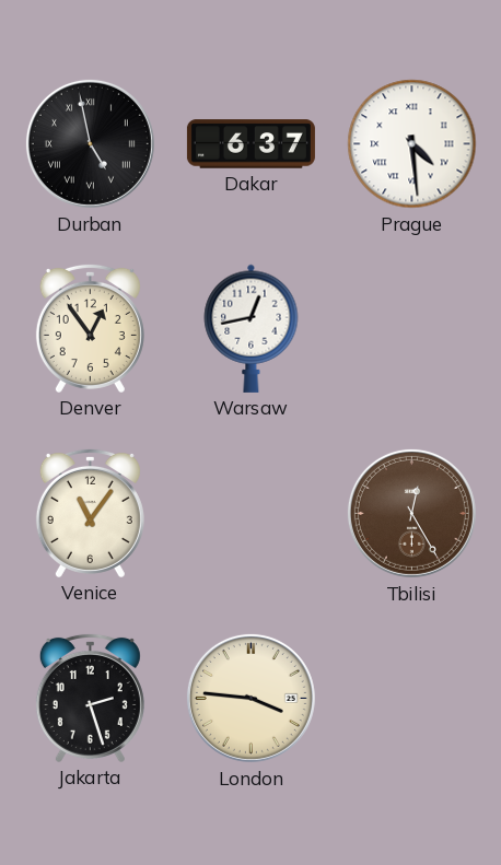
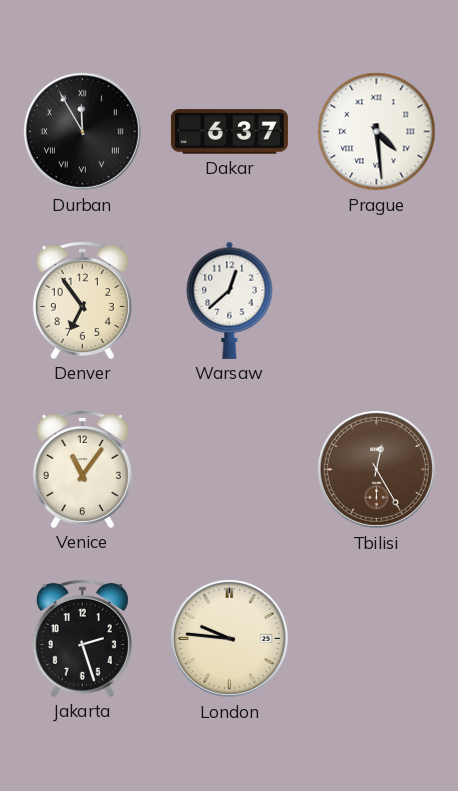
Durban: 4:58 -> 11:55
Denver: 12:54 -> 6:54
Warsaw: 12:43 -> 12:38
London: 3:46 -> 9:46
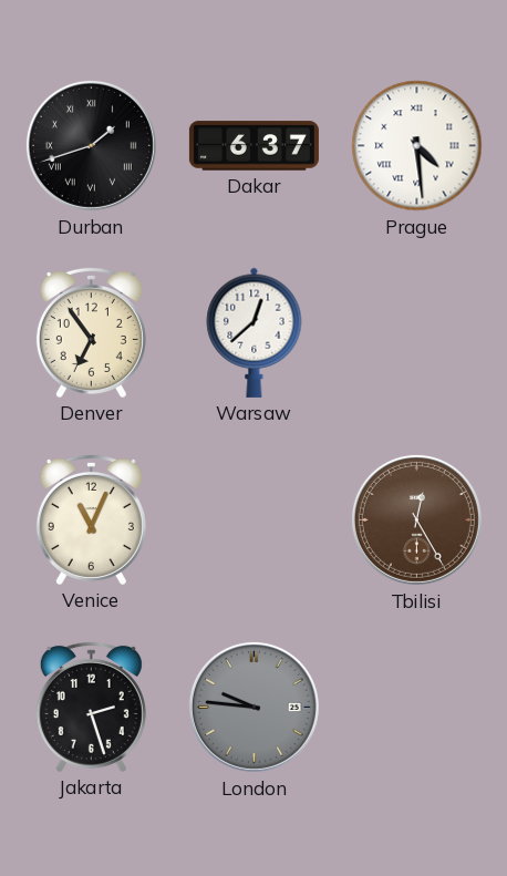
Durban: 11:55 -> 1:42
Venice: 11:06 -> 11:04
London dial: cream -> grey
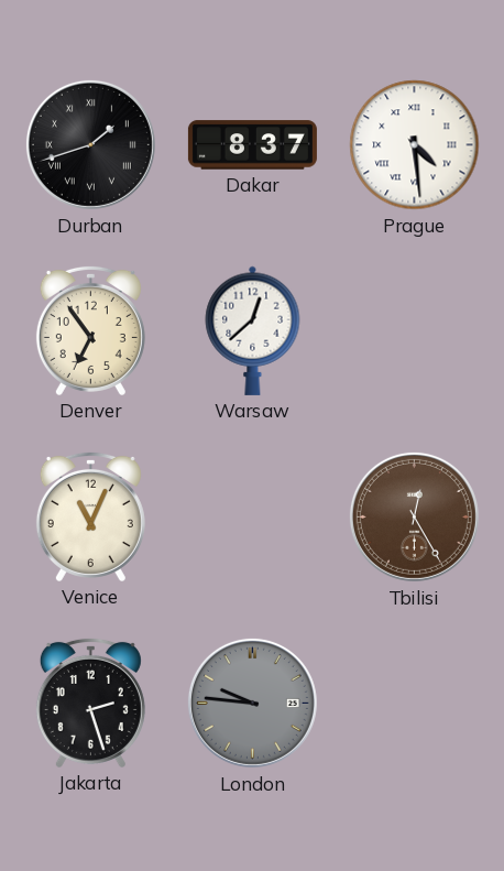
Dakar: 6:37 -> 8:37
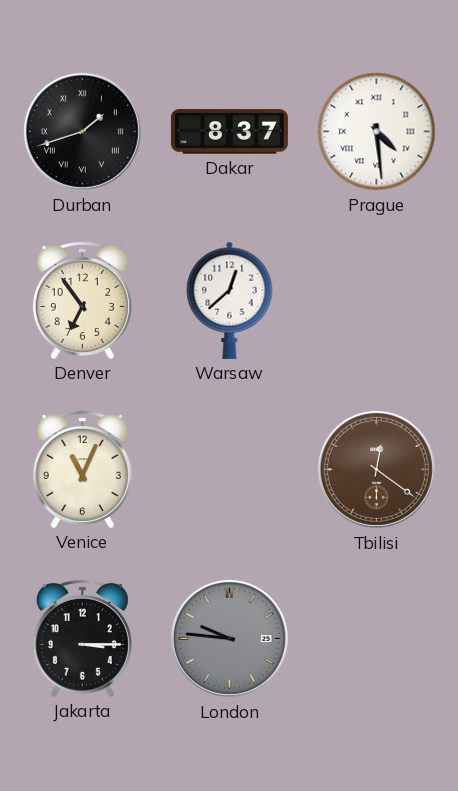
Tbilisi: 12:25 -> 12:21
Jakarta: 2:27 -> 3:15
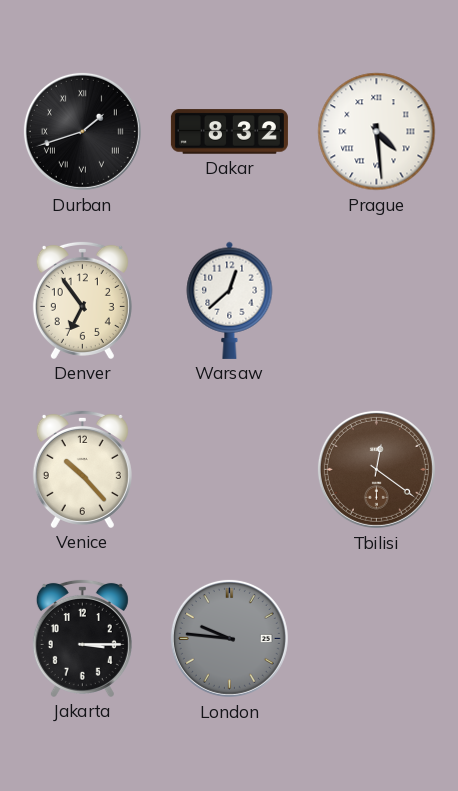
Dakar: 8:37 -> 8:32
Venice: 11:04 -> 10:23
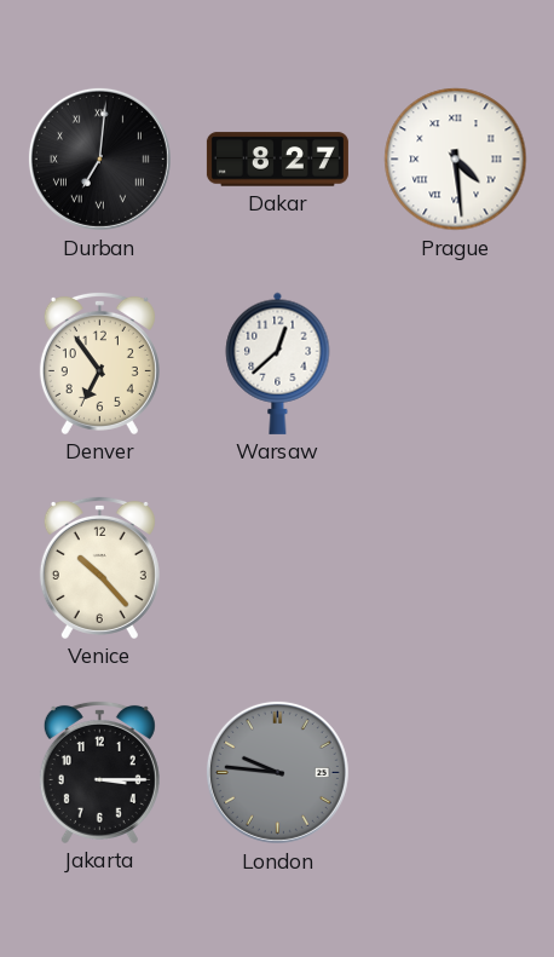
Durban: 1:42 -> 7:01
Dakar: 8:32 -> 8:27
Tbilisi: 12:21 -> none
